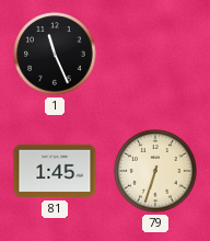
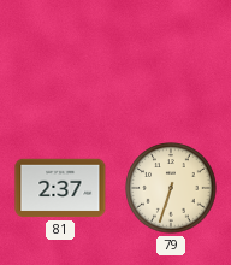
1: 11:26 -> none
81: 1:45 -> 2:37
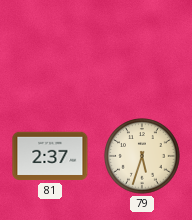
79: 6:33 -> 5:33
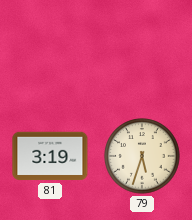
81: 2:37 -> 3:19
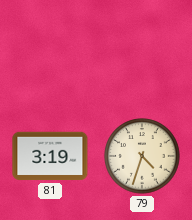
79: 5:33 -> 4:33
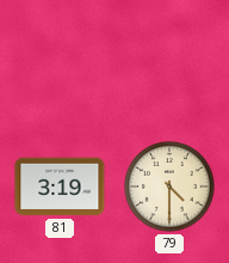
79: 4:33 -> 4:30
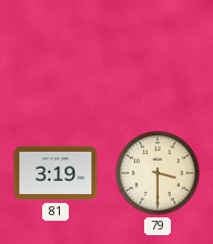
79: 4:30 -> 3:30
